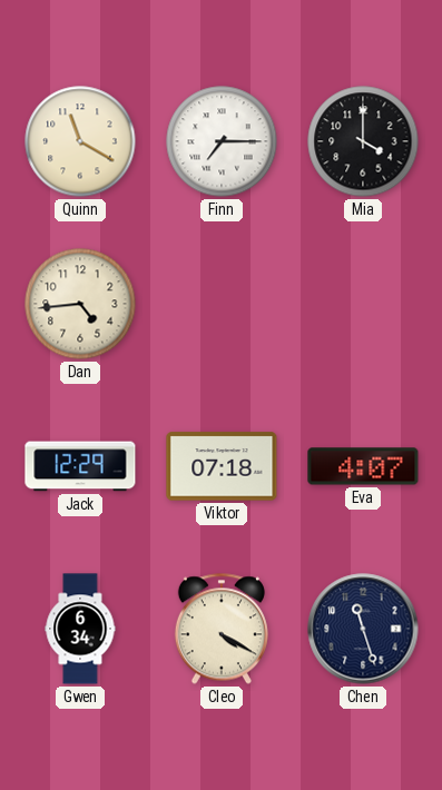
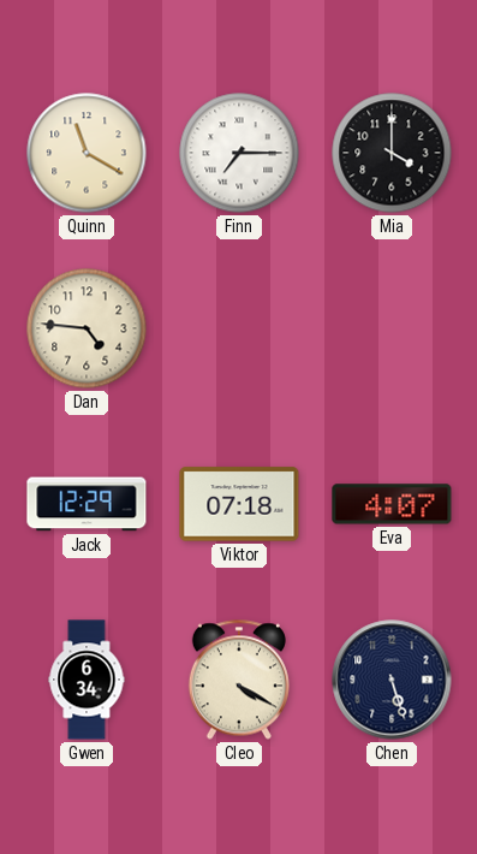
Dan: 4:44 -> 4:46
Chen: 11:27 -> 5:27
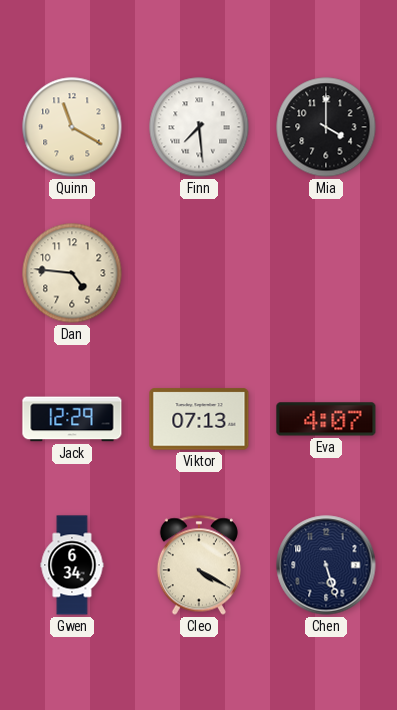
Finn: 7:15 -> 7:29
Viktor: 07:18 -> 07:13
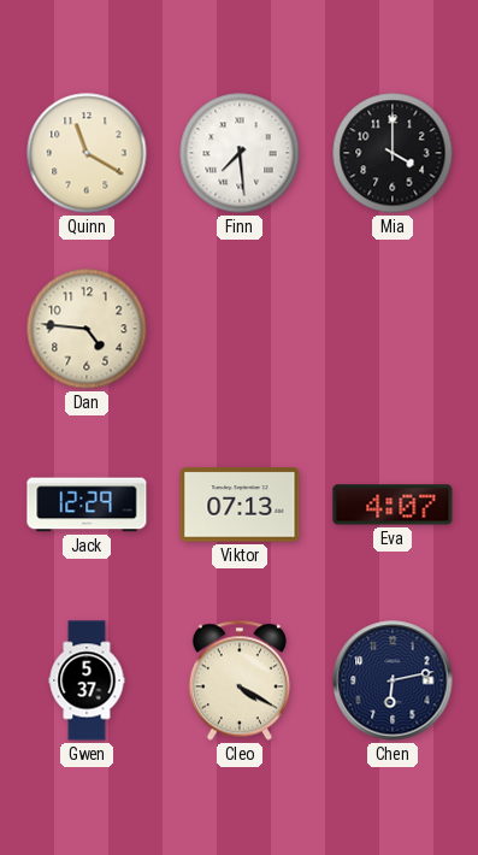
Gwen: 6:34 -> 5:37
Chen: 5:27 -> 6:13
